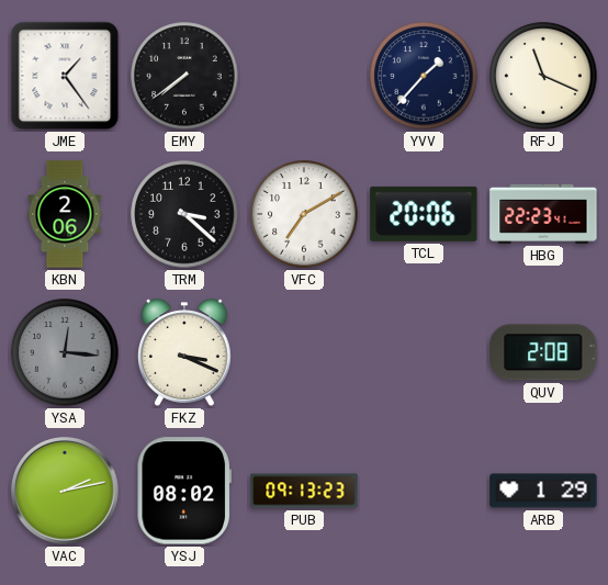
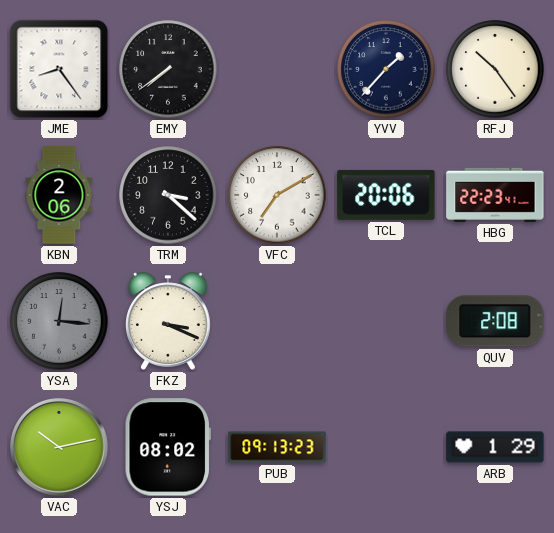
JME: 1:24 -> 8:24
RFJ: 11:19 -> 10:24
VAC: 2:13 -> 10:13
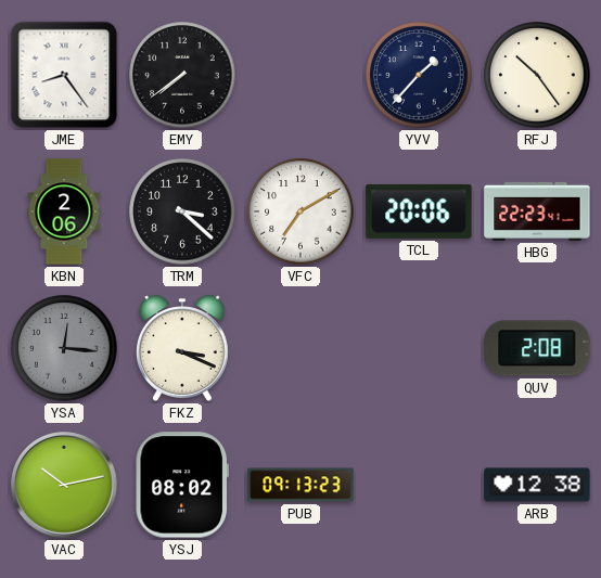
ARB: 1:29 -> 12:38
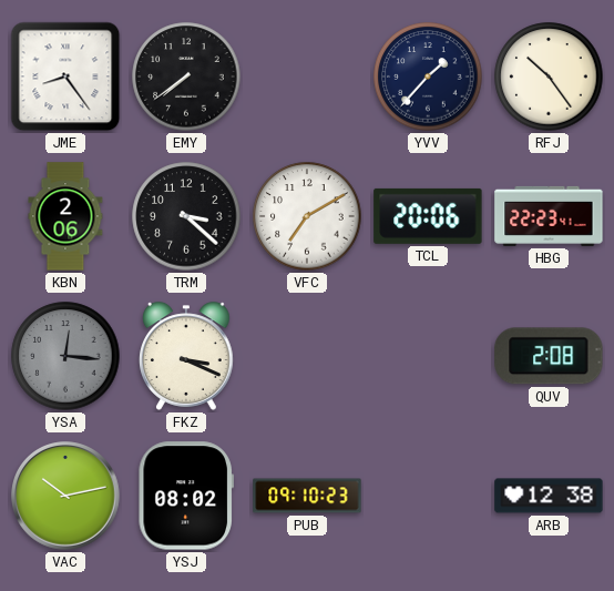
PUB: 09:13 -> 09:10
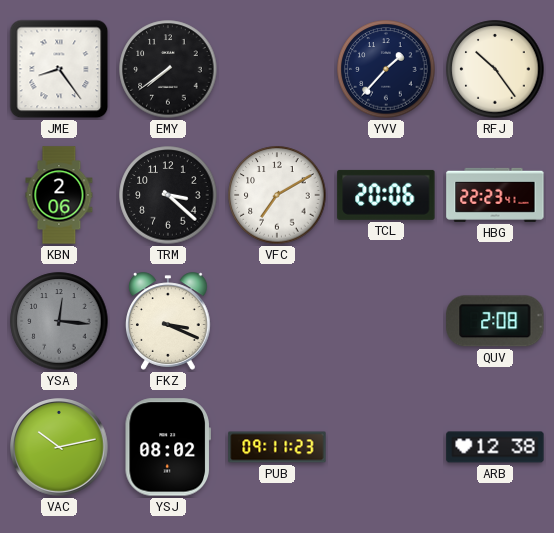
PUB: 09:10 -> 09:11
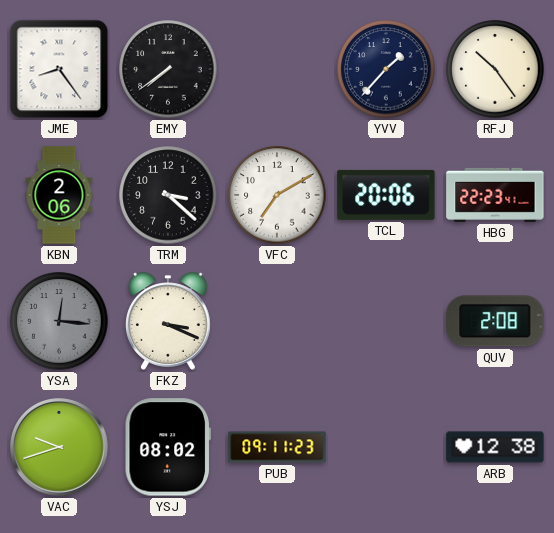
VAC: 10:13 -> 9:42
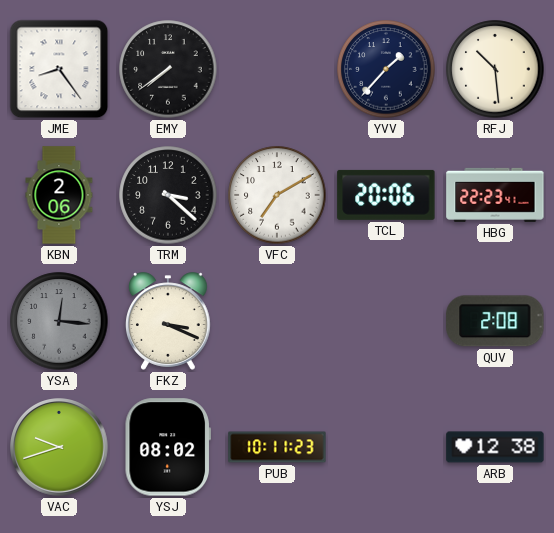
RFJ: 10:24 -> 10:29
PUB: 09:11 -> 10:11
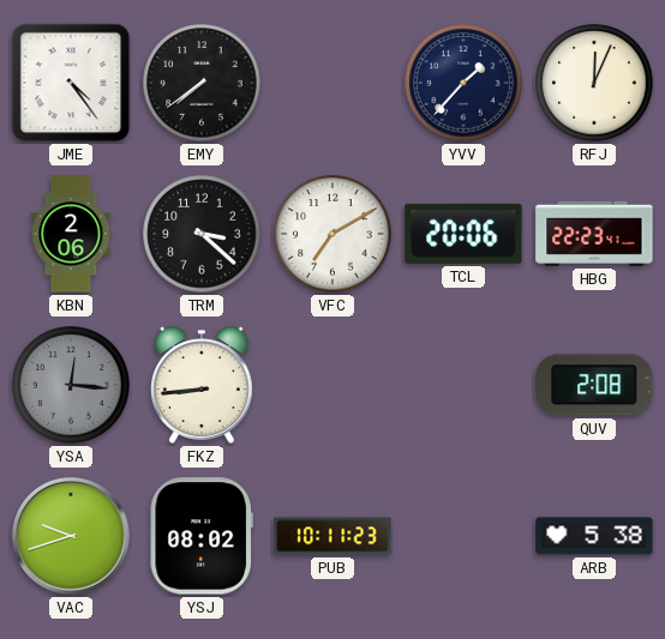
JME: 8:24 -> 4:24
RFJ: 10:29 -> 12:04
FKZ: 3:19 -> 8:44
ARB: 12:38 -> 5:38
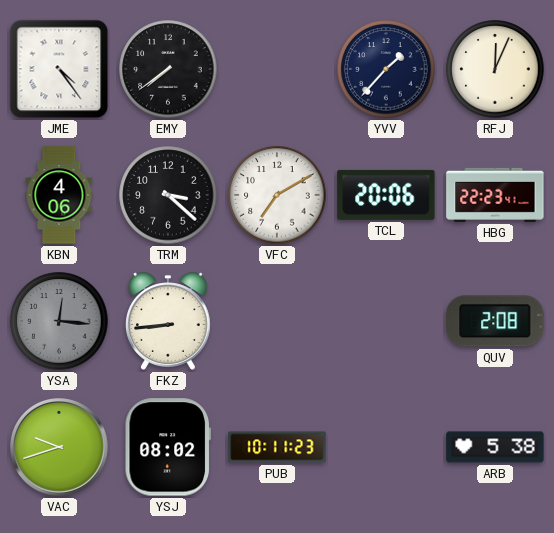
KBN: 2:06 -> 4:06
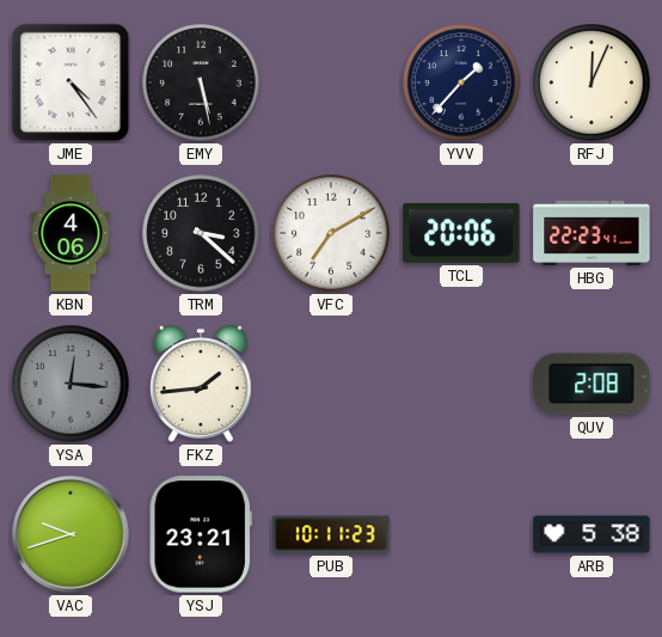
EMY: 7:39 -> 5:28
FKZ: 8:44 -> 1:44
YSJ: 08:02 -> 23:21
